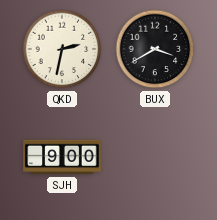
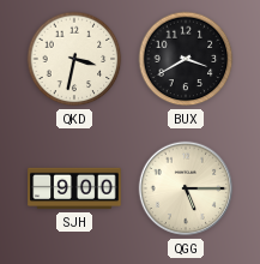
QKD: 2:32 -> 3:32
QGG: none -> 5:15
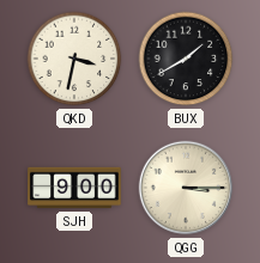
BUX: 3:40 -> 1:40
QGG: 5:15 -> 3:15
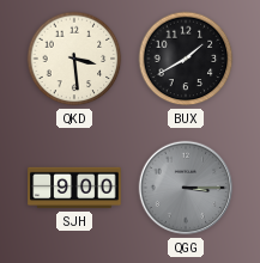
QKD: 3:32 -> 3:29
QGG dial: cream -> grey
